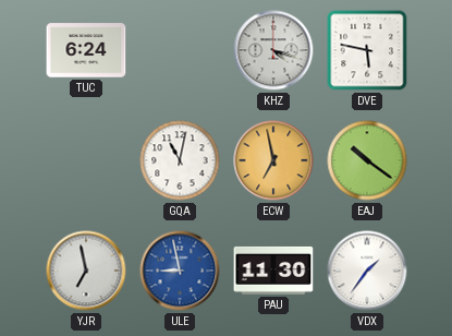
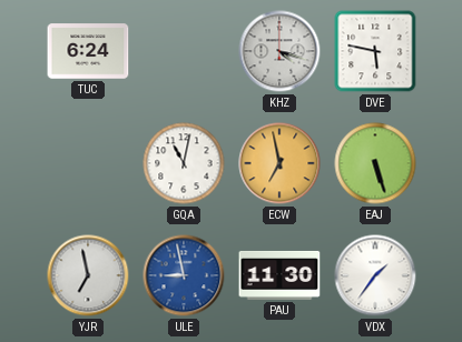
EAJ: 10:21 -> 5:27
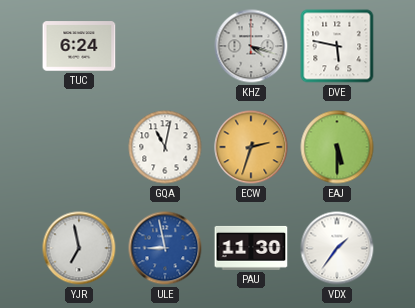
ECW: 6:58 -> 2:33
EAJ: 5:27 -> 5:30
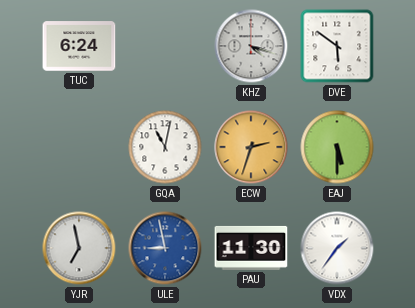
DVE: 5:47 -> 5:51
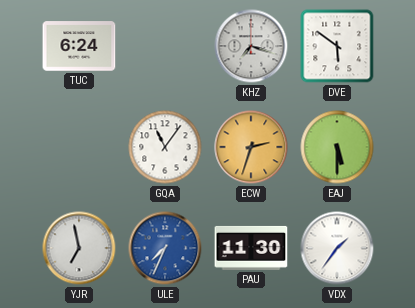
KHZ: 4:18 -> 7:18
GQA: 11:02 -> 11:06
ULE: 8:58 -> 7:34
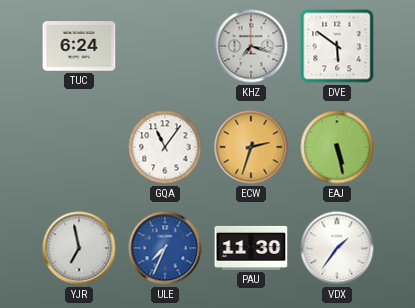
EAJ: 5:30 -> 5:28
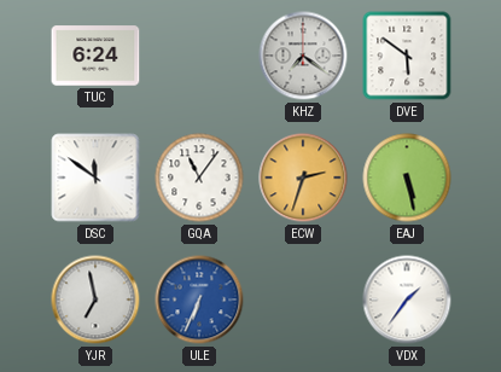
KHZ: 7:18 -> 7:21
DSC: none -> 11:51
ULE: 7:34 -> 6:34
PAU: 11:30 -> none
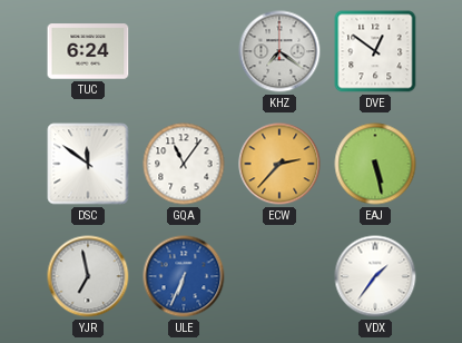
DVE: 5:51 -> 12:51
ECW: 2:33 -> 2:37
